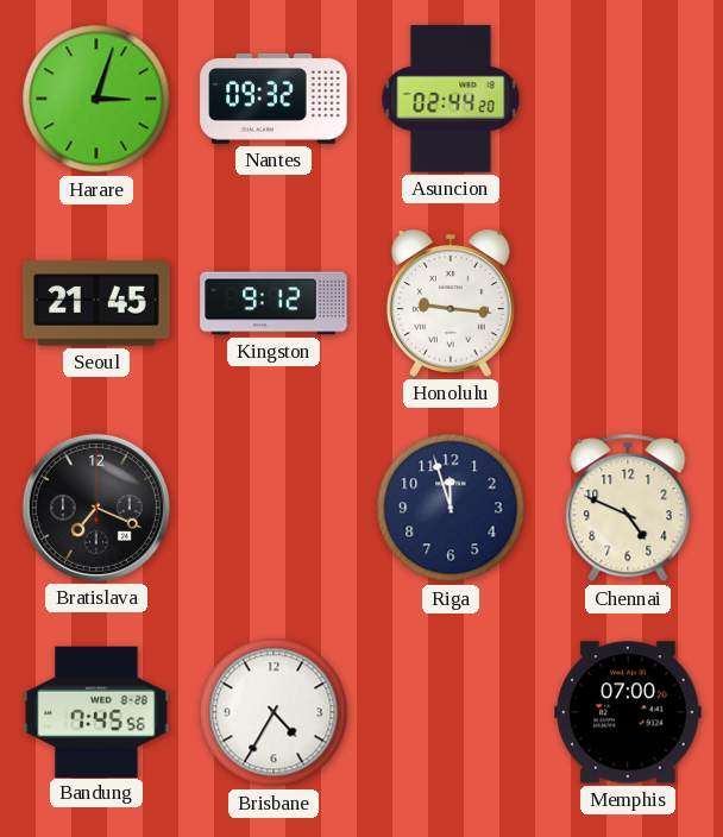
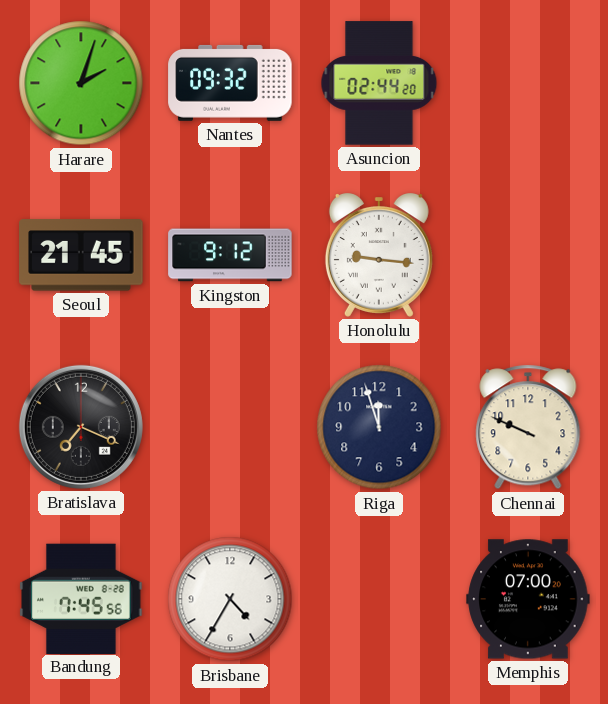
Harare: 3:03 -> 2:03
Chennai: 4:49 -> 9:49
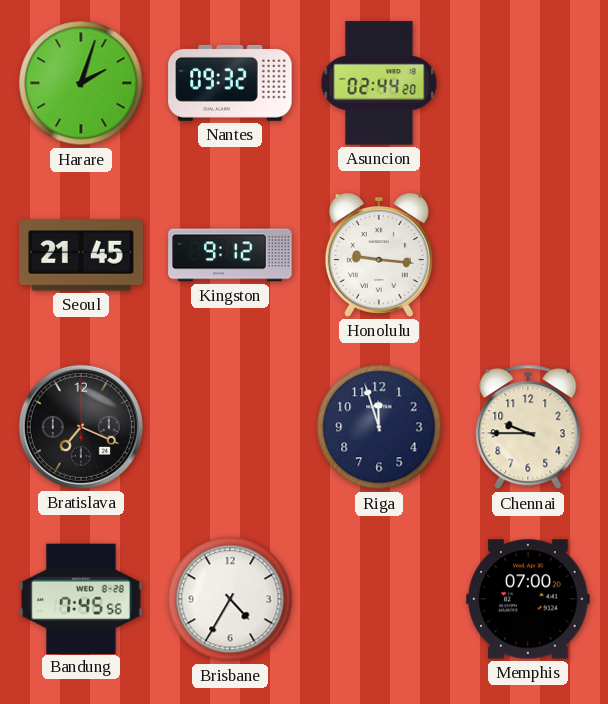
Chennai: 9:49 -> 9:45
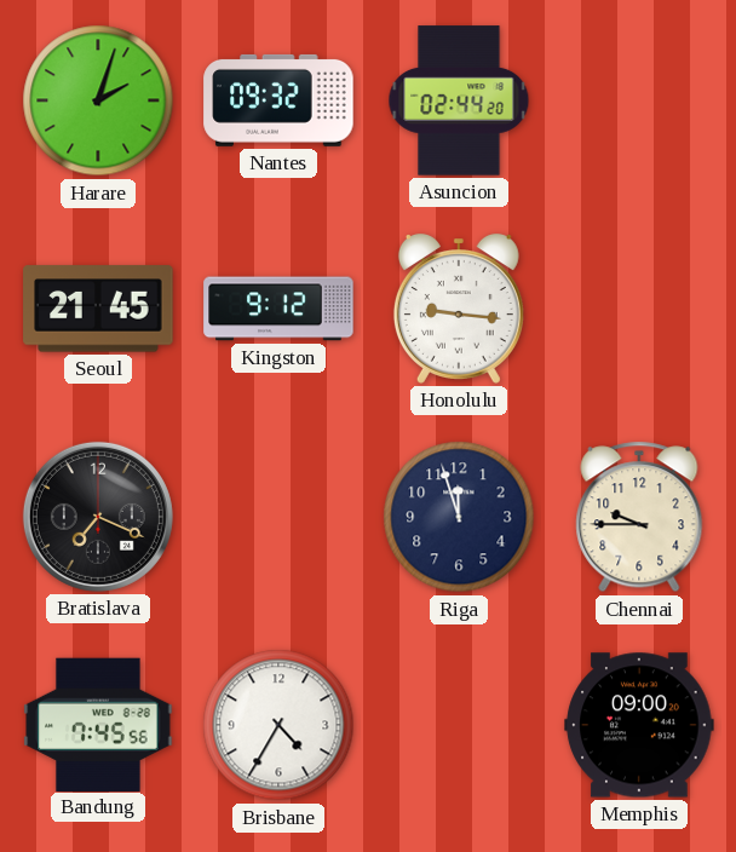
Memphis: 07:00 -> 09:00
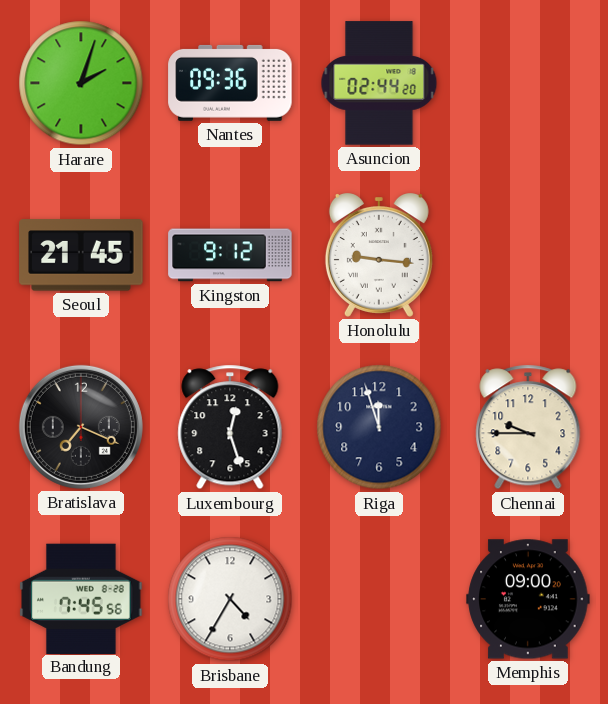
Nantes: 09:32 -> 09:36
Luxembourg: none -> 12:27
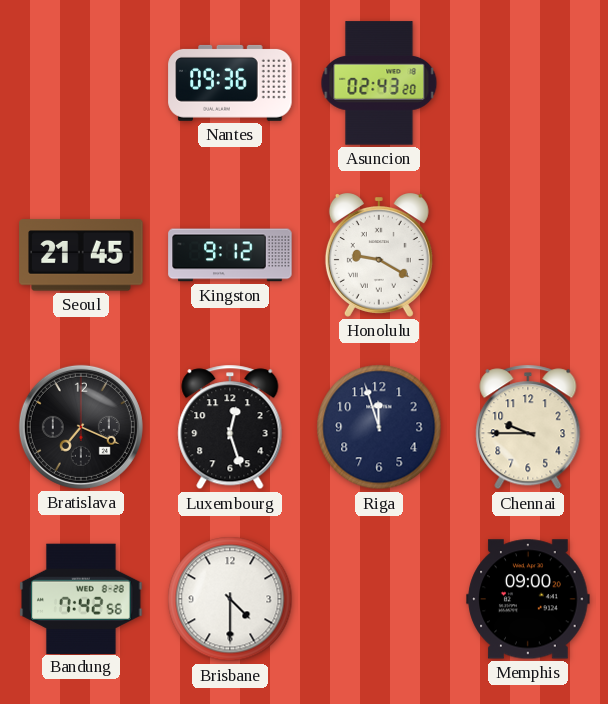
Harare: 2:03 -> none
Asuncion: 02:44 -> 02:43
Honolulu: 9:16 -> 9:20
Bandung: 7:45 -> 7:42
Brisbane: 4:35 -> 4:30
